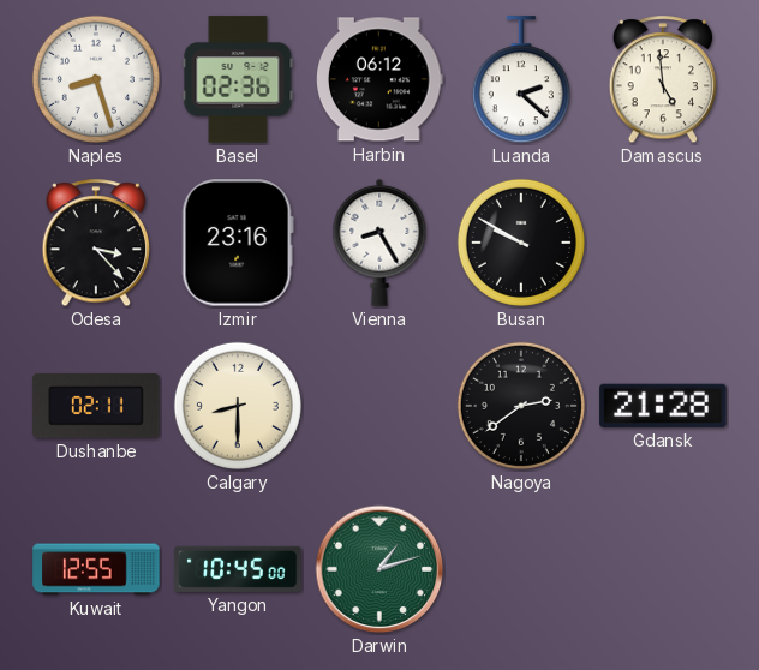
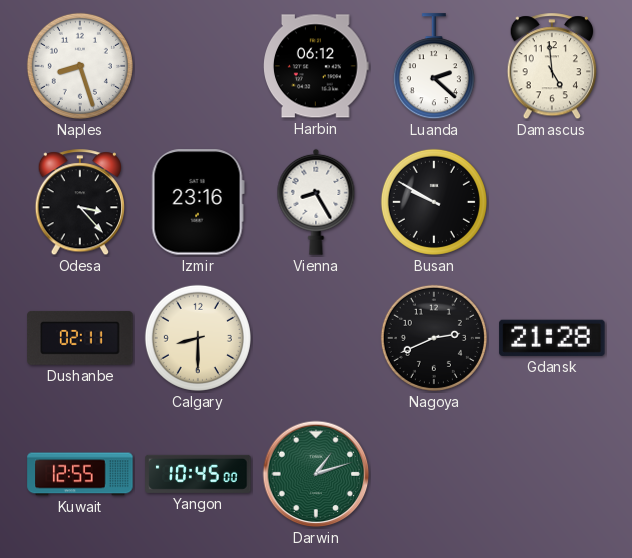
Basel: 02:36 -> none
Nagoya: 2:39 -> 2:41
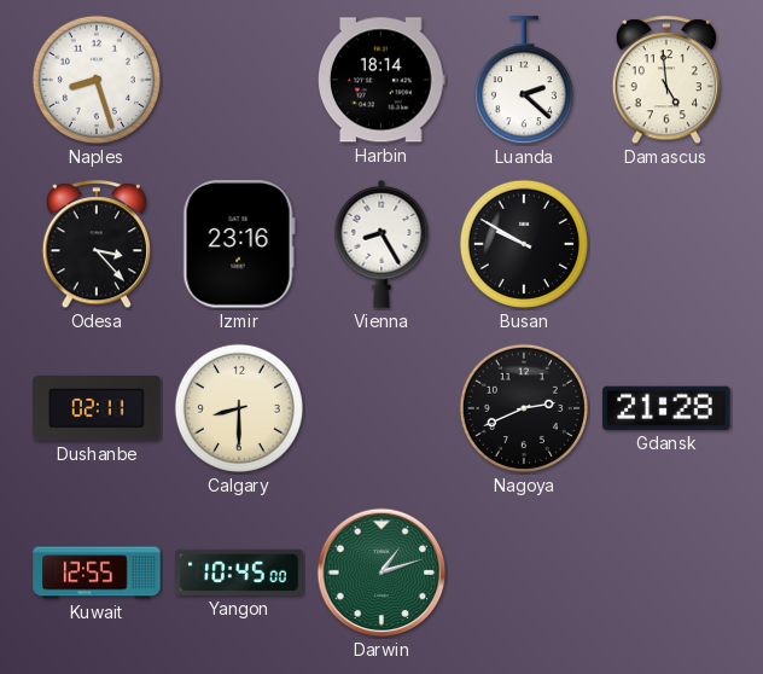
Harbin: 06:12 -> 18:14
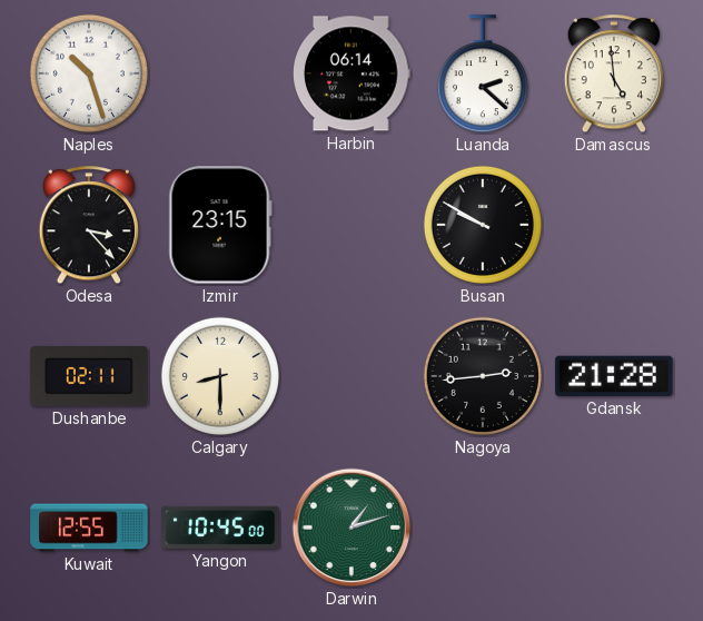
Naples: 8:27 -> 10:27
Harbin: 18:14 -> 06:14
Izmir: 23:16 -> 23:15
Vienna: 8:25 -> none
Nagoya: 2:41 -> 2:44
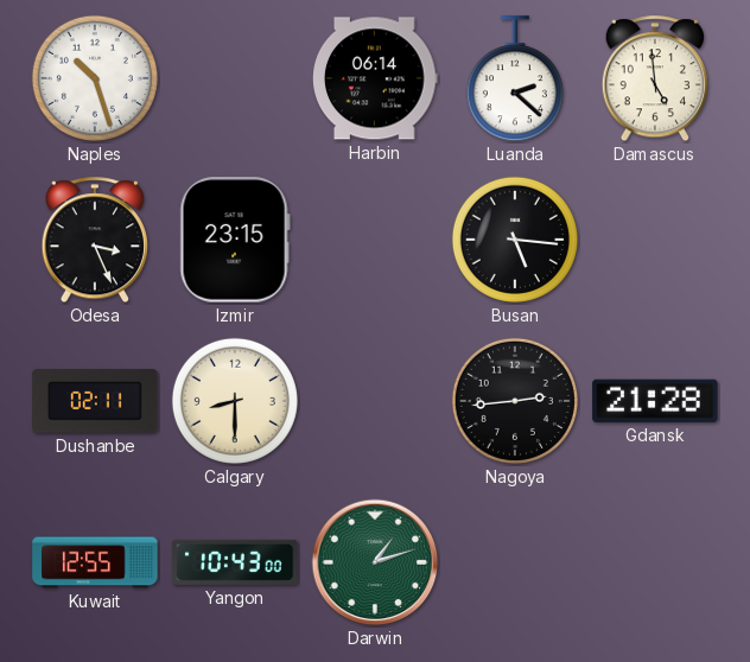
Odesa: 3:23 -> 3:26
Busan: 9:50 -> 5:16
Yangon: 10:45 -> 10:43
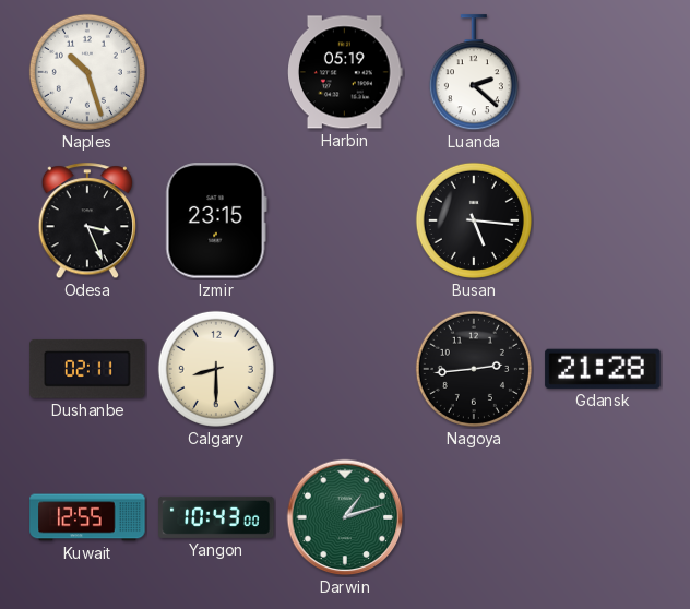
Harbin: 06:14 -> 05:19
Damascus: 4:59 -> none
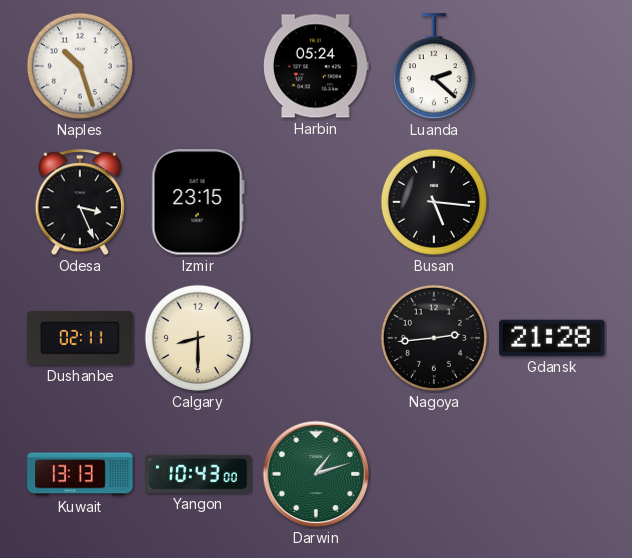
Harbin: 05:19 -> 05:24
Kuwait: 12:55 -> 13:13
